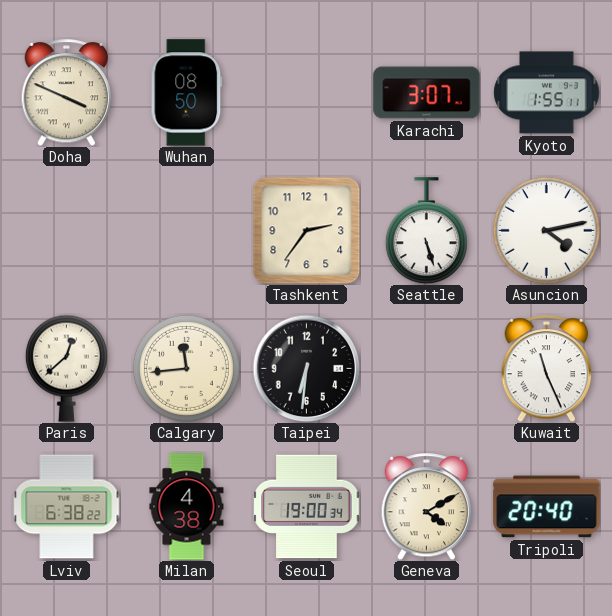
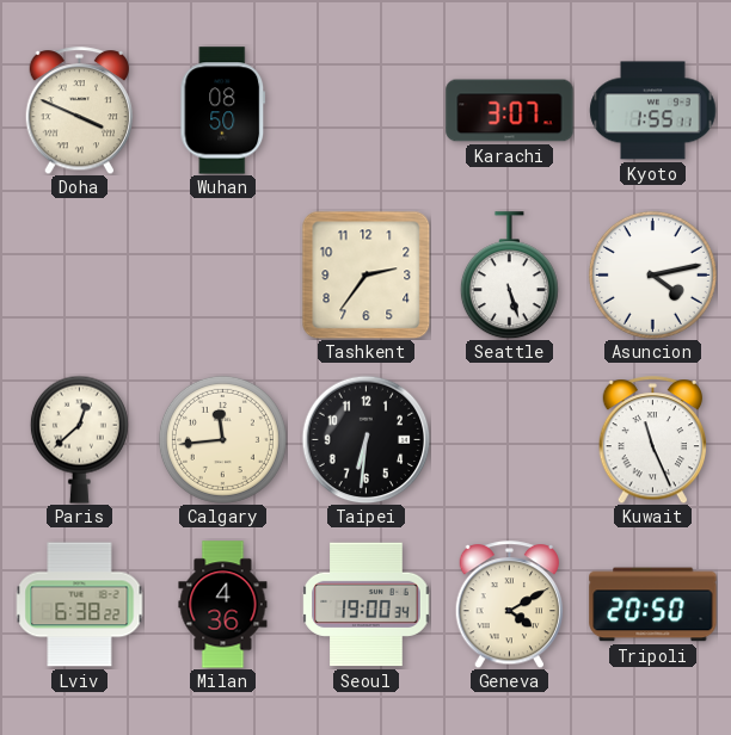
Milan: 4:38 -> 4:36
Tripoli: 20:40 -> 20:50
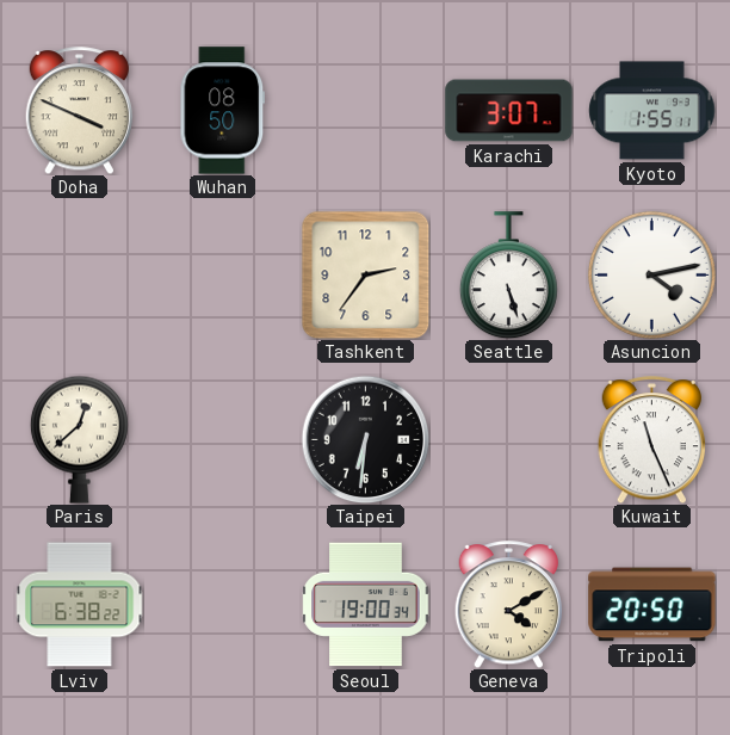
Calgary: 11:44 -> none
Milan: 4:36 -> none
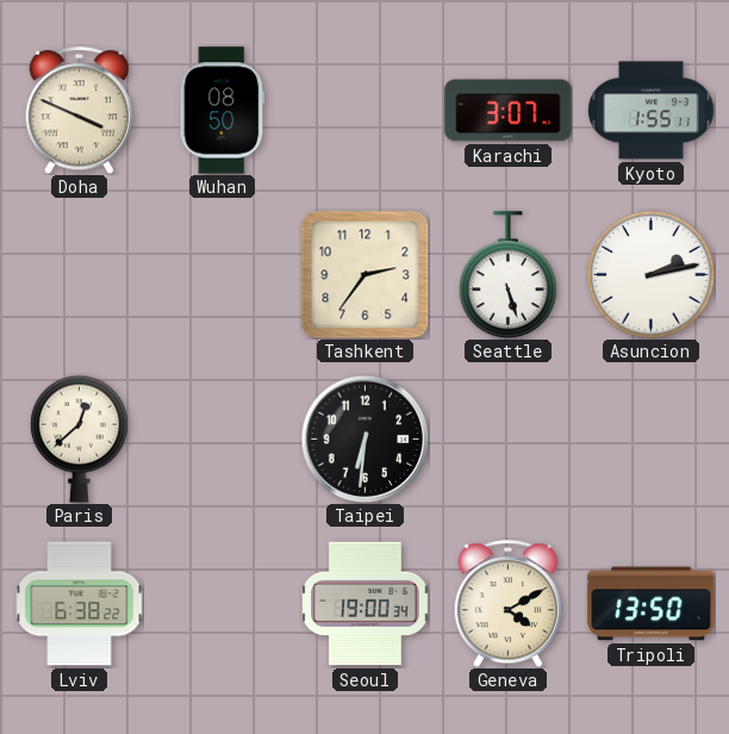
Asuncion: 4:13 -> 2:13
Kuwait: 11:26 -> none
Tripoli: 20:50 -> 13:50
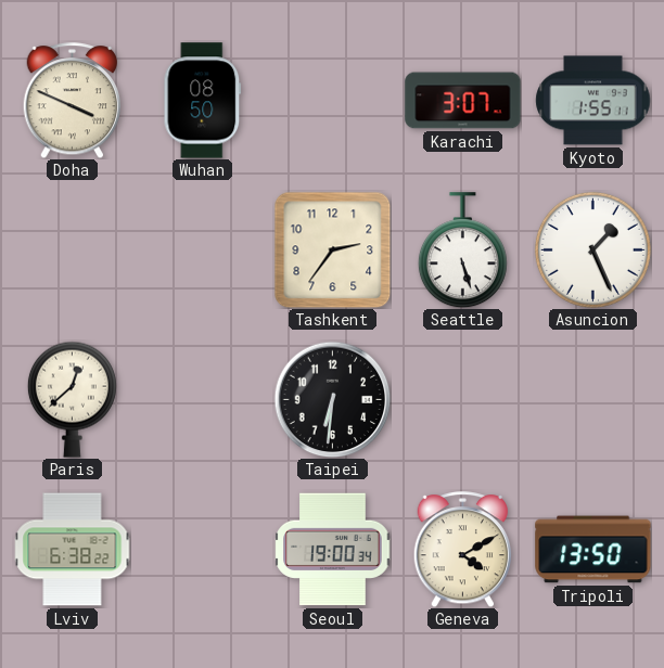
Asuncion: 2:13 -> 1:26
